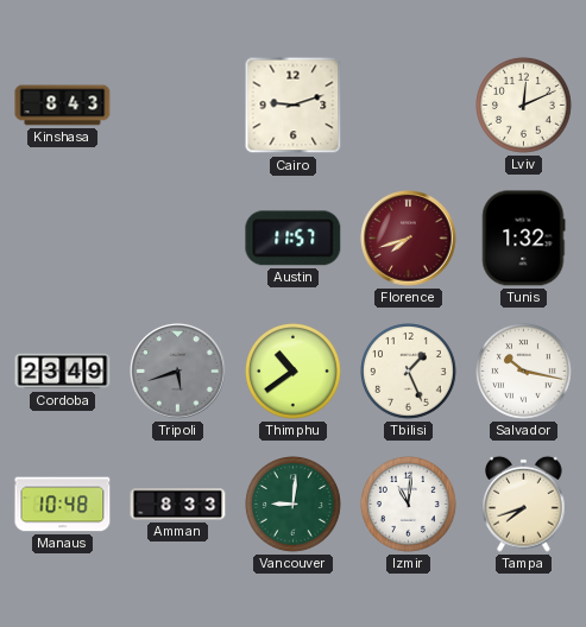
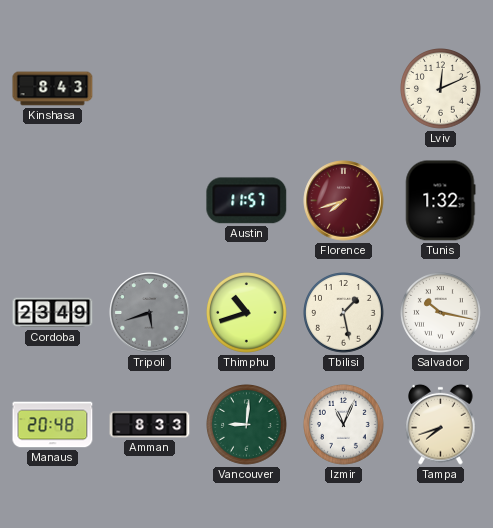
Cairo: 9:12 -> none
Thimphu: 10:39 -> 10:42
Tbilisi: 1:26 -> 1:28
Manaus: 10:48 -> 20:48
Izmir: 11:01 -> 11:04
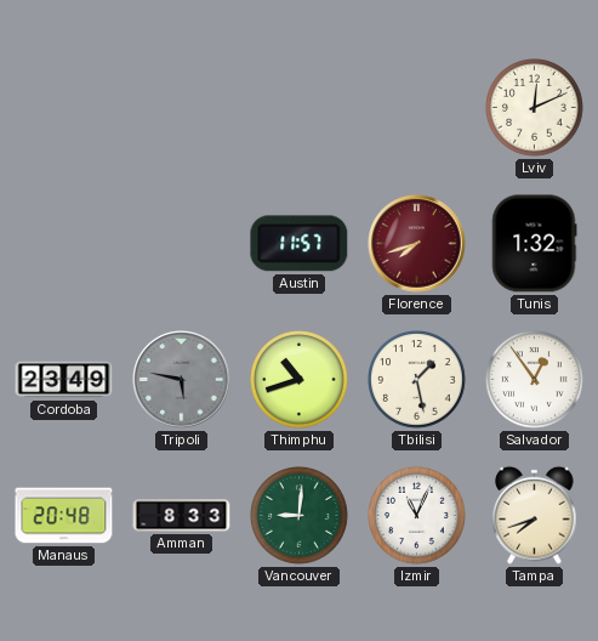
Kinshasa: 8:43 -> none
Tripoli: 5:42 -> 5:47
Salvador: 10:17 -> 12:54
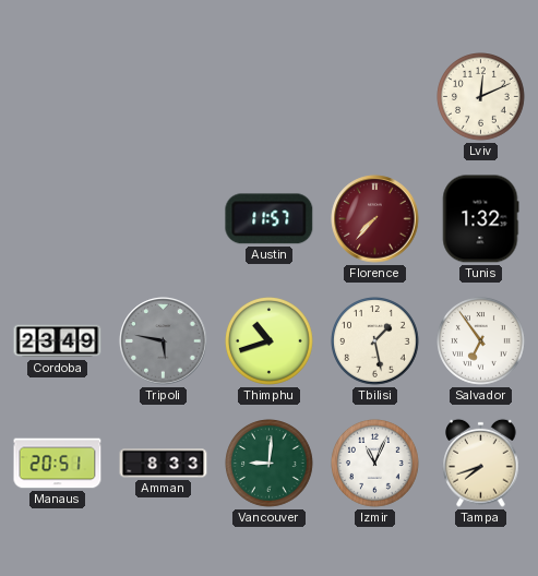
Florence: 7:42 -> 7:37
Salvador: 12:54 -> 6:54
Manaus: 20:48 -> 20:51
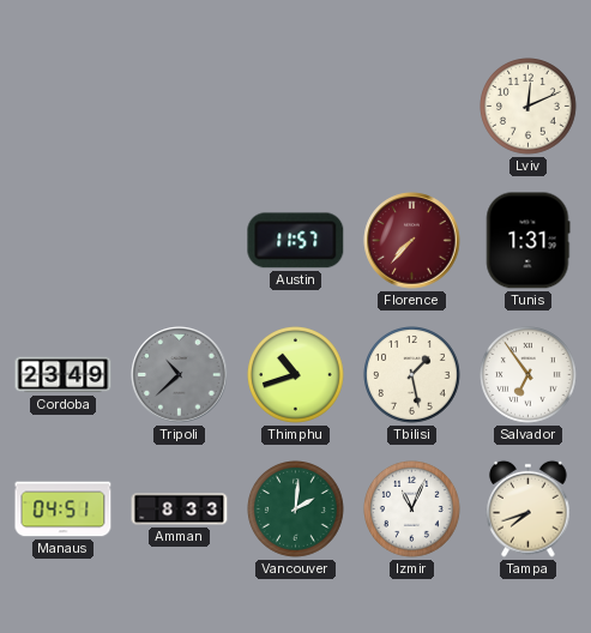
Tunis: 1:32 -> 1:31
Tripoli: 5:47 -> 10:38
Manaus: 20:51 -> 04:51
Vancouver: 9:01 -> 2:01
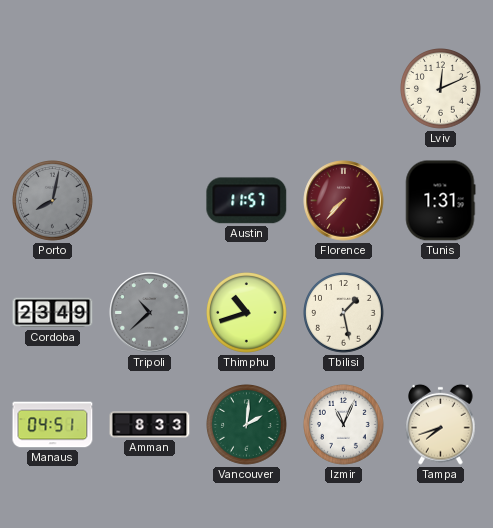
Porto: none -> 8:02
Salvador: 6:54 -> none
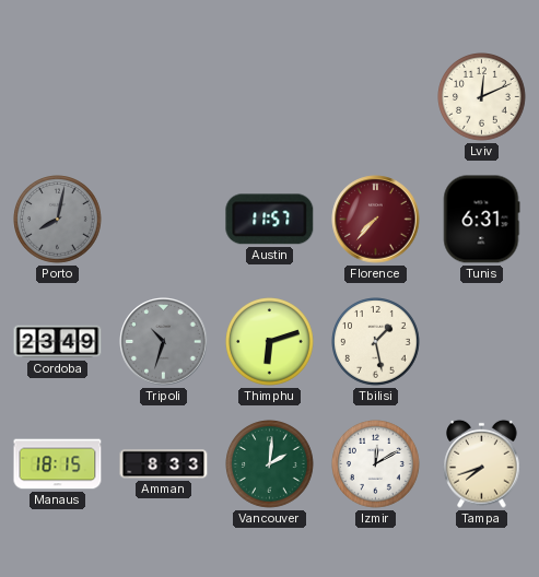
Tunis: 1:31 -> 6:31
Tripoli: 10:38 -> 10:33
Thimphu: 10:42 -> 6:12
Manaus: 04:51 -> 18:15
Izmir: 11:04 -> 12:10
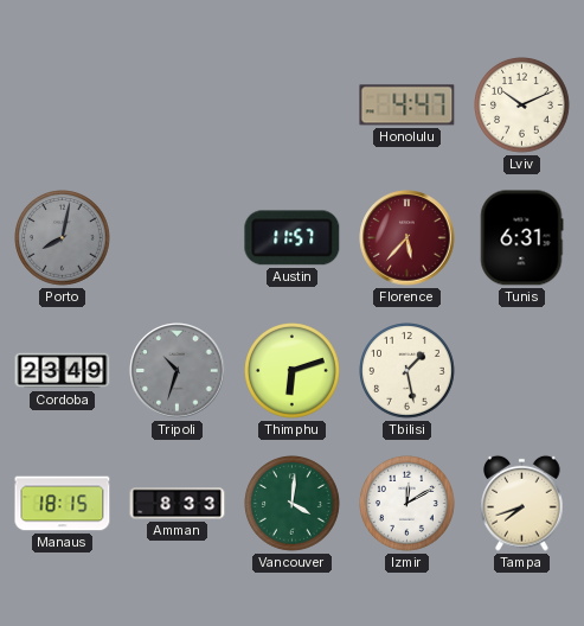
Honolulu: none -> 4:47
Lviv: 12:11 -> 10:11
Florence: 7:37 -> 5:37
Vancouver: 2:01 -> 4:01
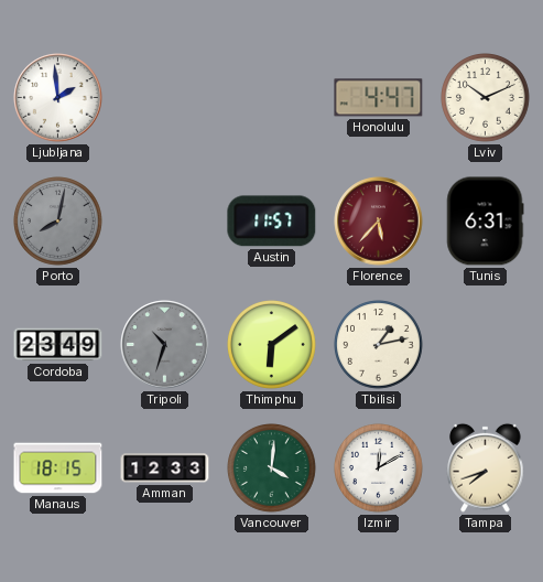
Ljubljana: none -> 1:59
Thimphu: 6:12 -> 6:09
Tbilisi: 1:28 -> 1:13
Amman: 8:33 -> 12:33
